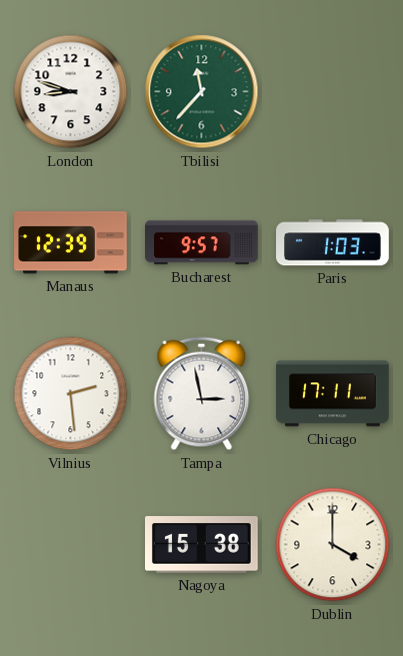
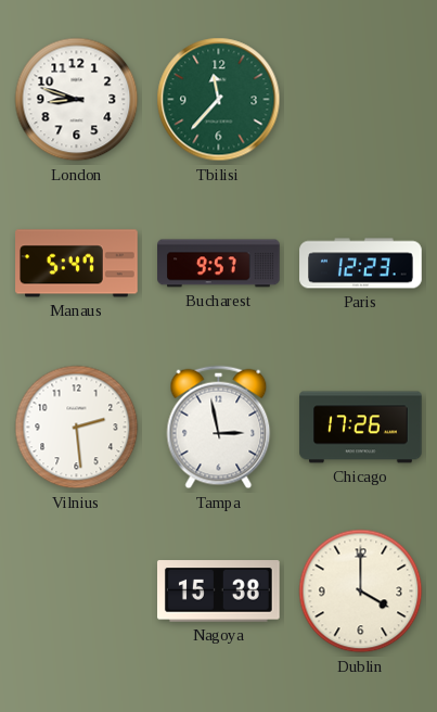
Manaus: 12:39 -> 5:47
Paris: 1:03 -> 12:23
Chicago: 17:11 -> 17:26
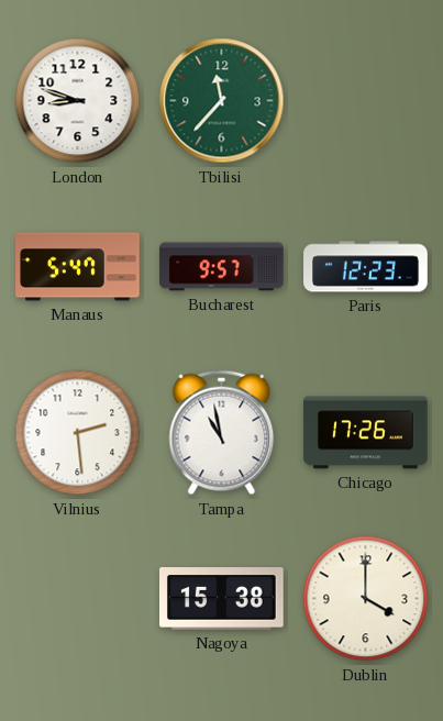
Tampa: 2:58 -> 10:58
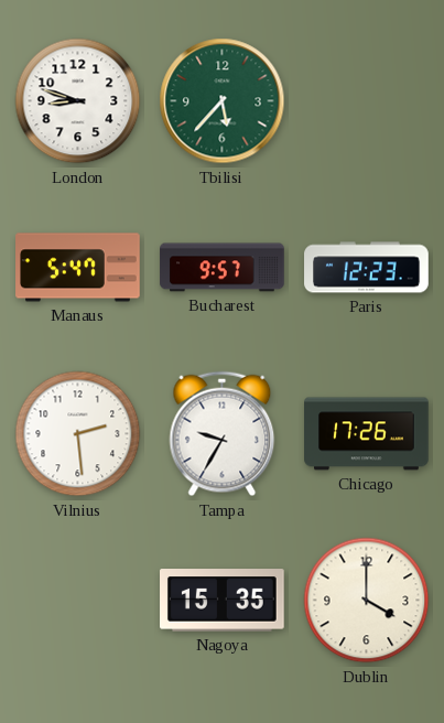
Tbilisi: 11:37 -> 5:37
Tampa: 10:58 -> 9:35
Nagoya: 15:38 -> 15:35
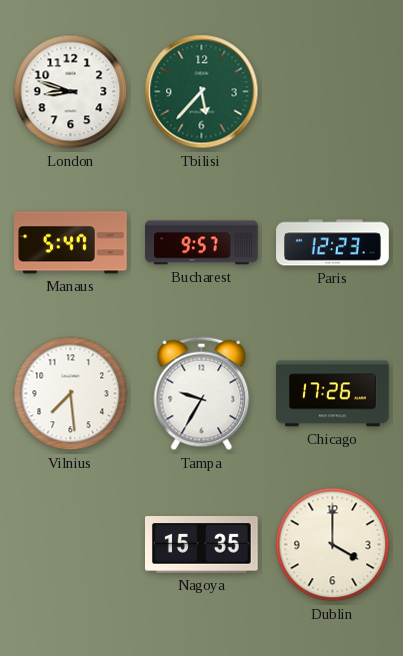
Vilnius: 2:29 -> 7:29
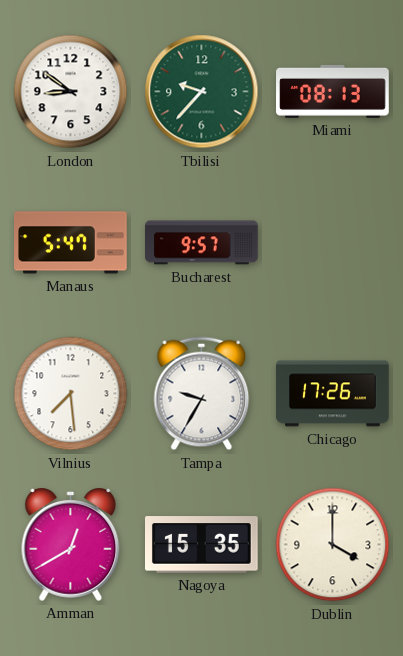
London: 8:48 -> 8:51
Tbilisi: 5:37 -> 9:37
Miami: none -> 08:13
Paris: 12:23 -> none
Amman: none -> 12:40
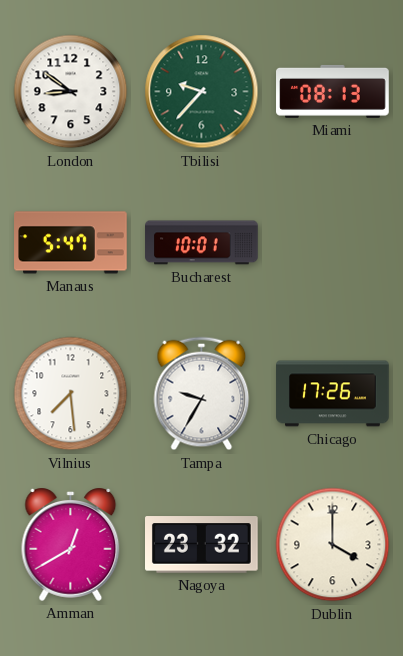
Bucharest: 9:57 -> 10:01
Nagoya: 15:35 -> 23:32
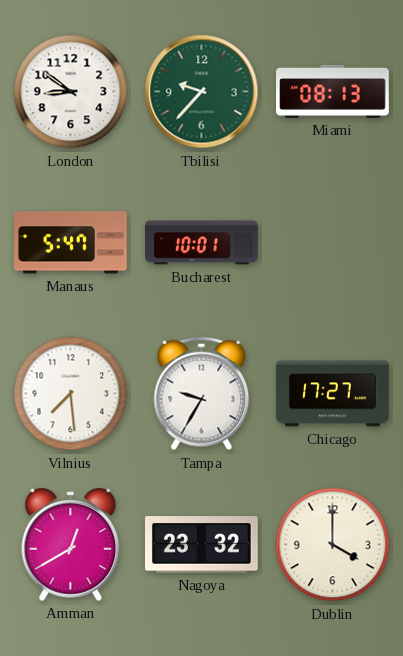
Chicago: 17:26 -> 17:27
